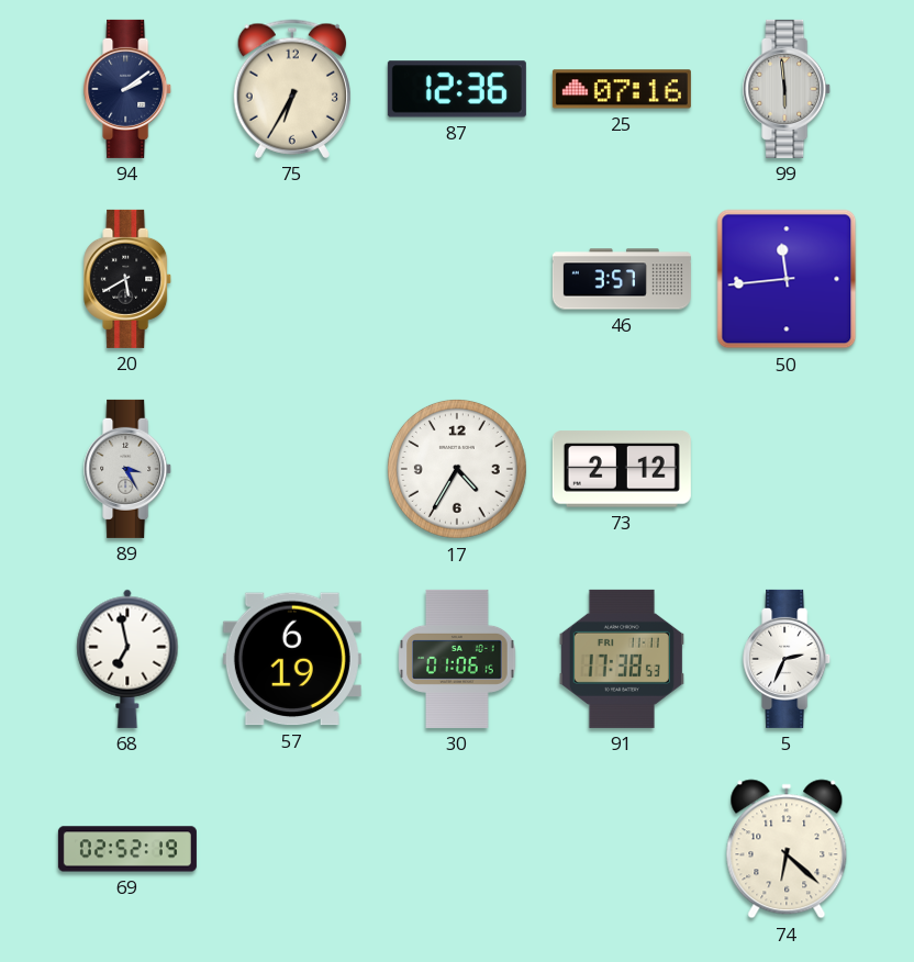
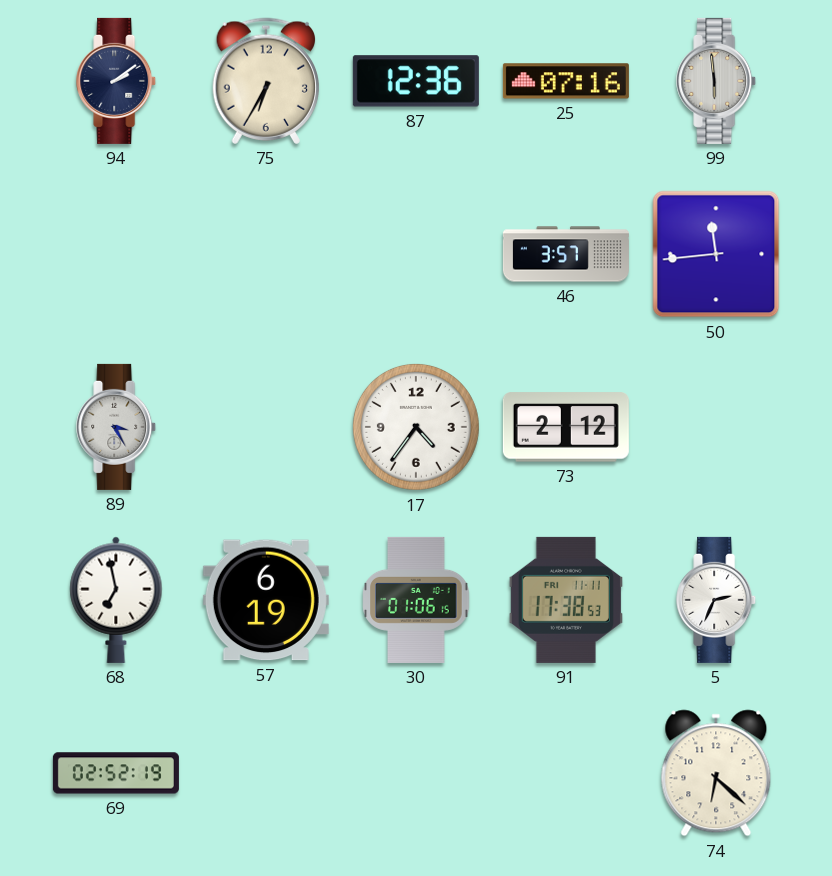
20: 5:40 -> none
17: 4:35 -> 4:36
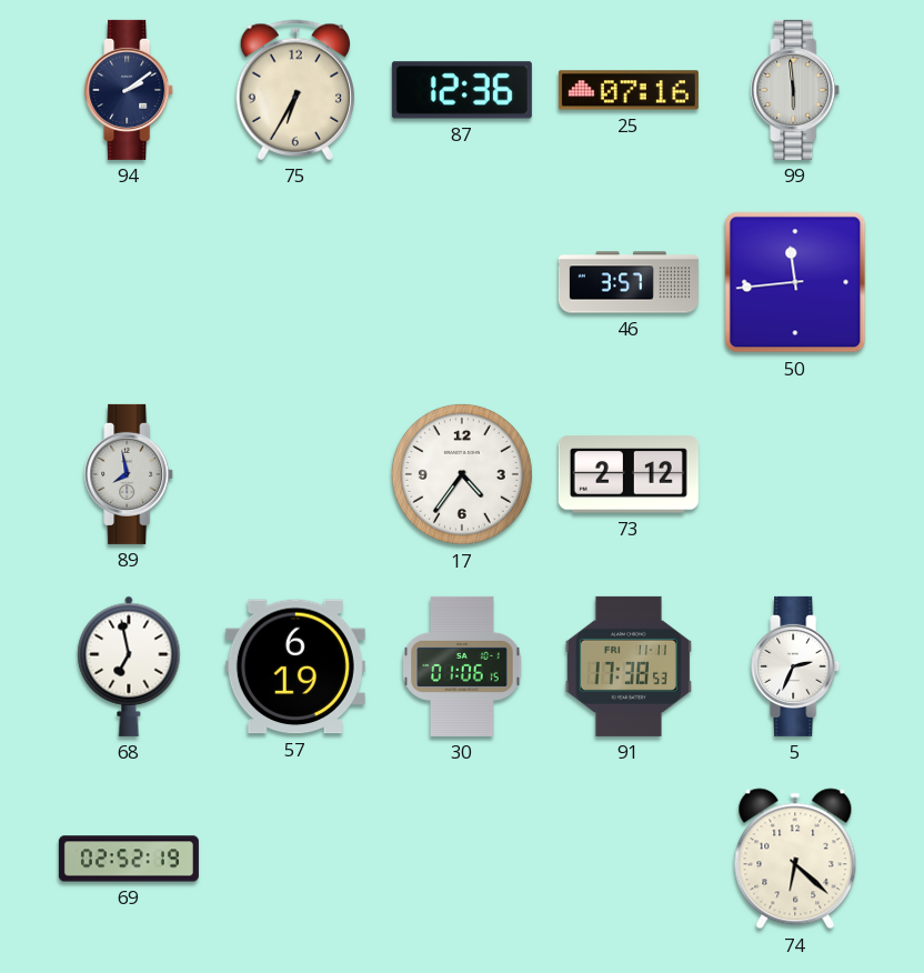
89: 3:25 -> 7:58
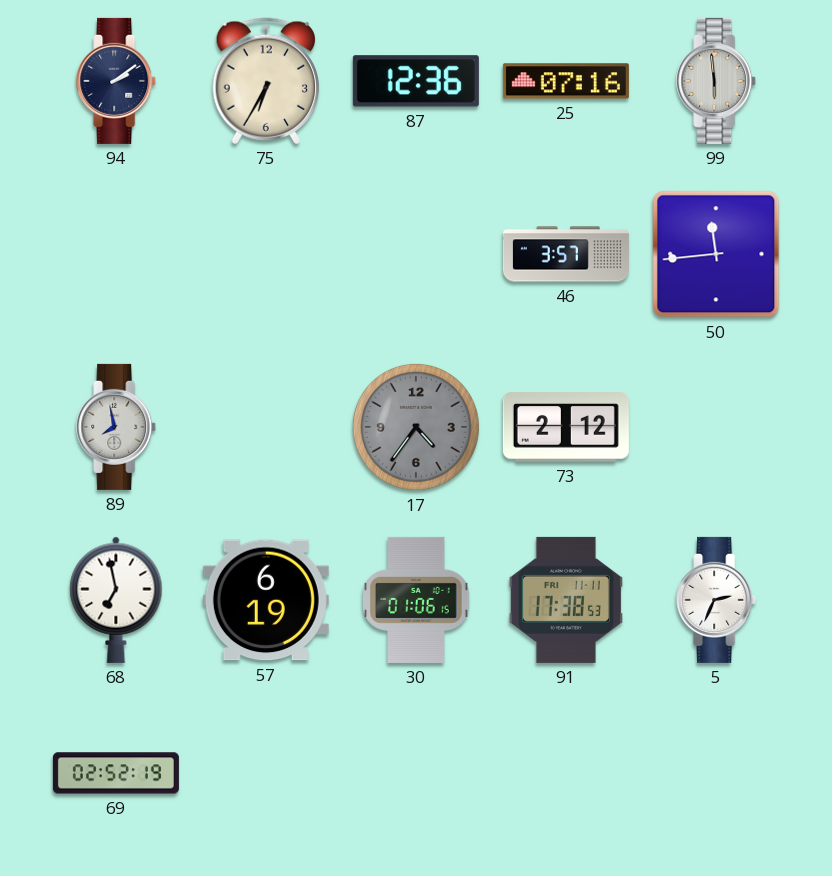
17 dial: white -> grey
74: 6:22 -> none
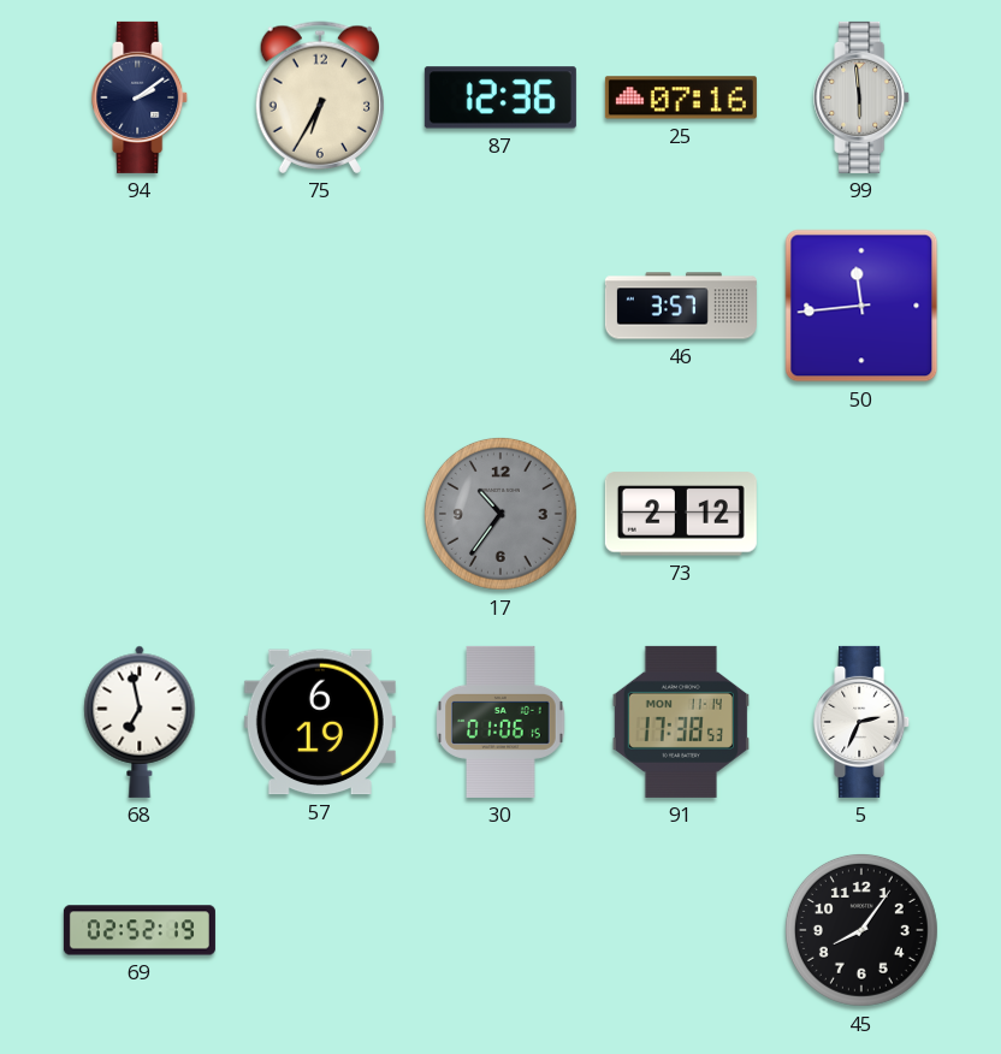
89: 7:58 -> none
17: 4:36 -> 10:36
91 date: FRI 11-11 -> MON 11-14
45: none -> 8:06
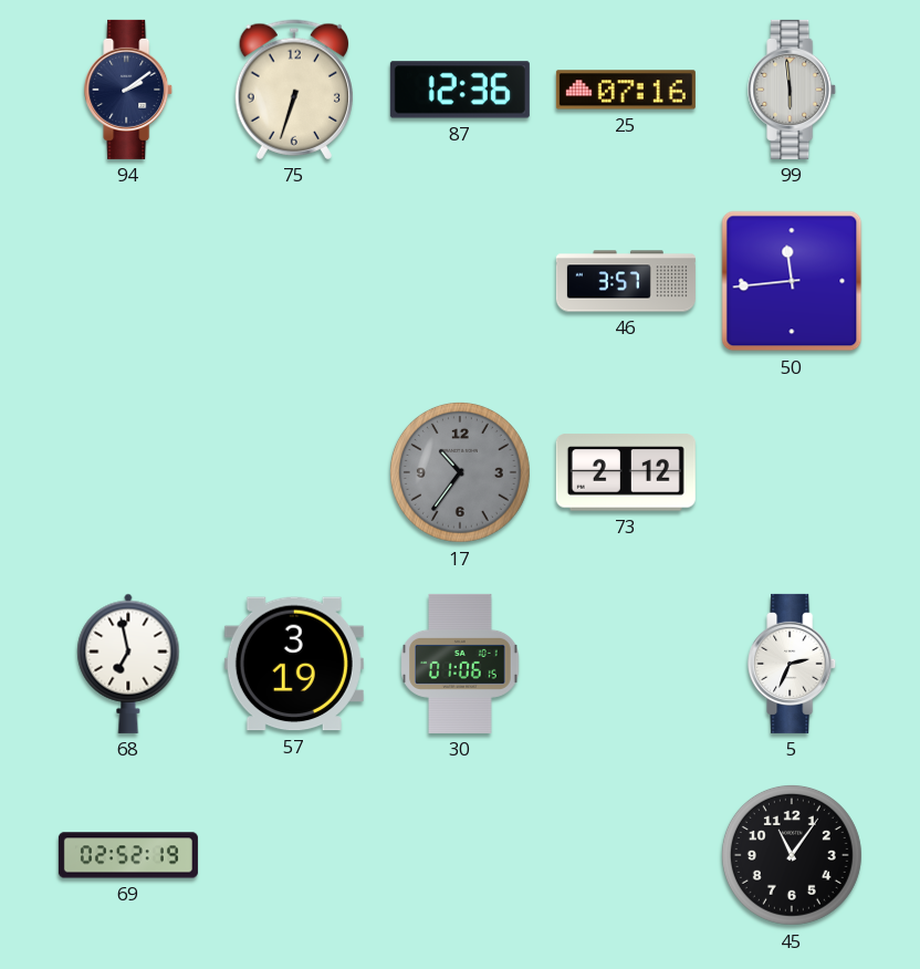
75: 6:35 -> 6:33
57: 6:19 -> 3:19
91: 17:38 -> none
45: 8:06 -> 11:06
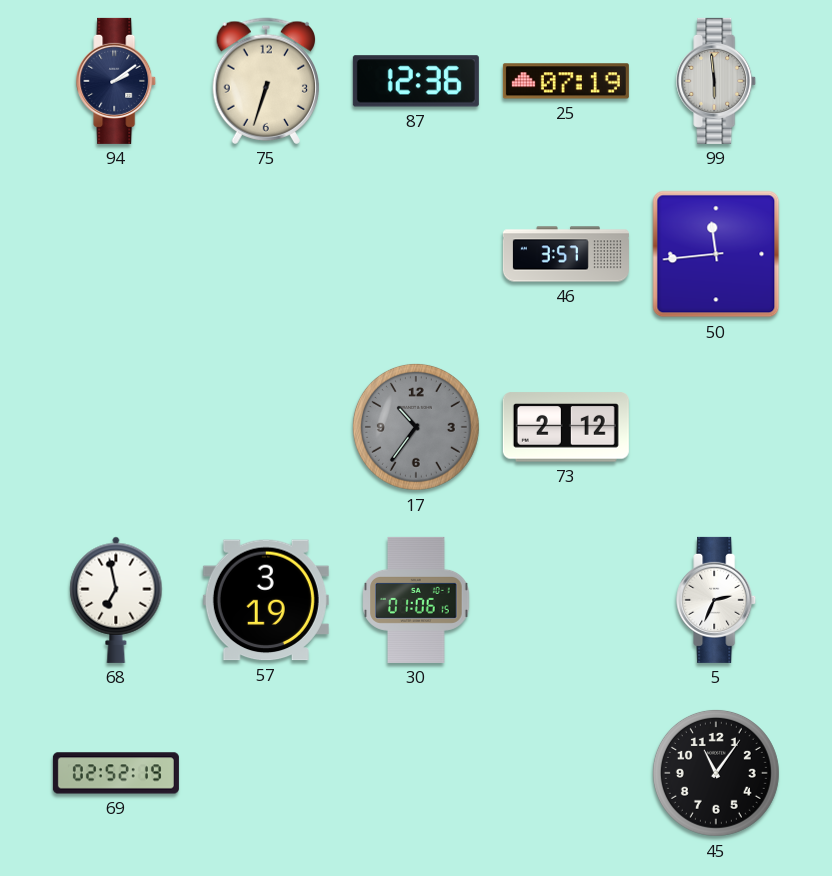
25: 07:16 -> 07:19
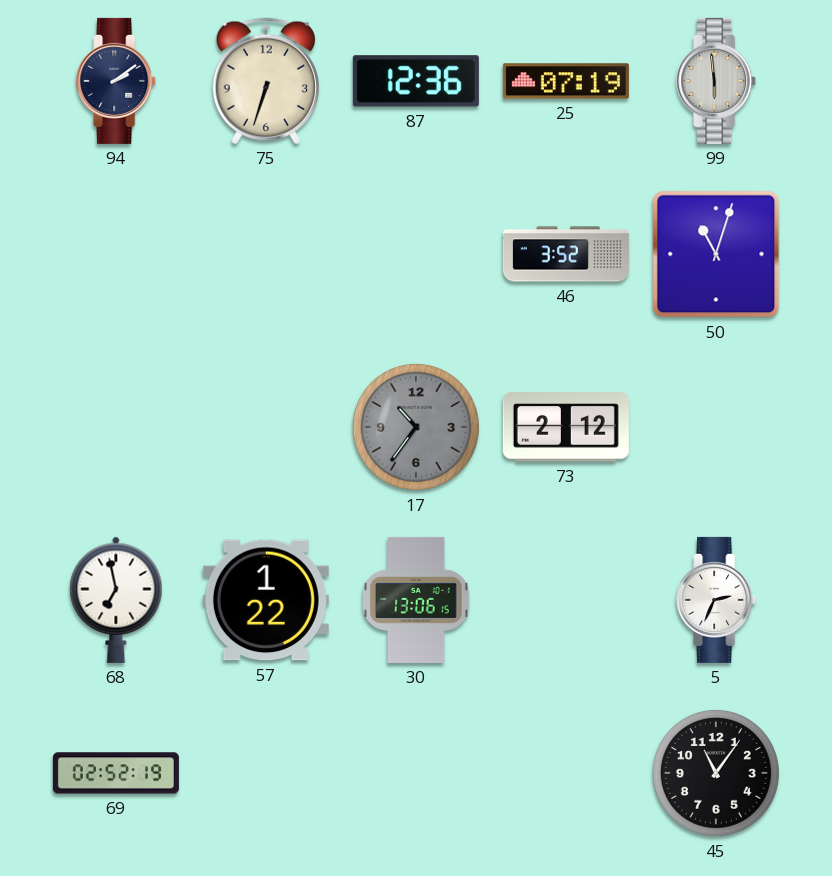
46: 3:57 -> 3:52
50: 11:44 -> 11:03
57: 3:19 -> 1:22
30: 01:06 -> 13:06
